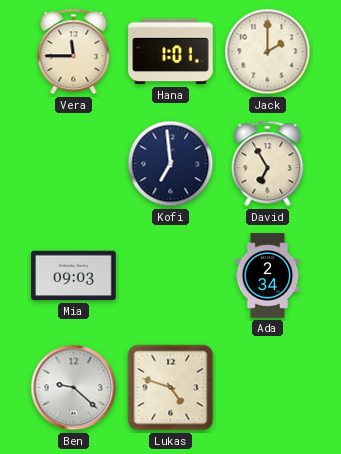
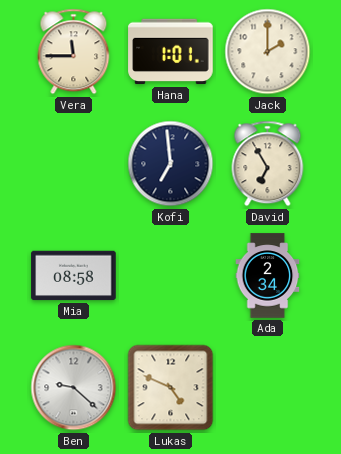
Mia: 09:03 -> 08:58
Lukas: 4:48 -> 4:49
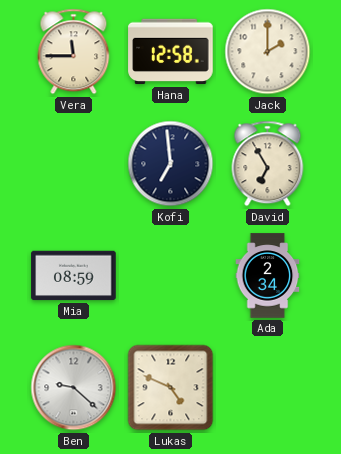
Hana: 1:01 -> 12:58
Mia: 08:58 -> 08:59
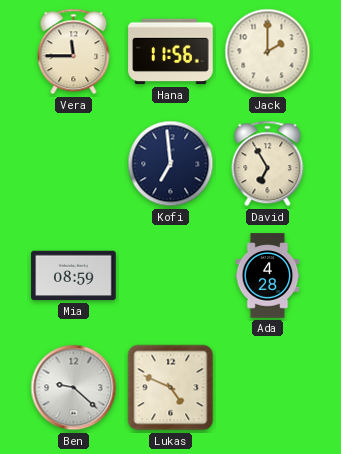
Hana: 12:58 -> 11:56
Ada: 2:34 -> 4:28
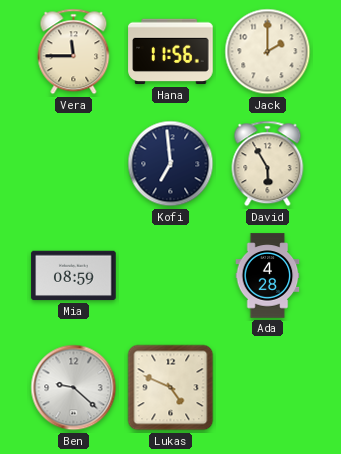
David: 6:55 -> 5:55
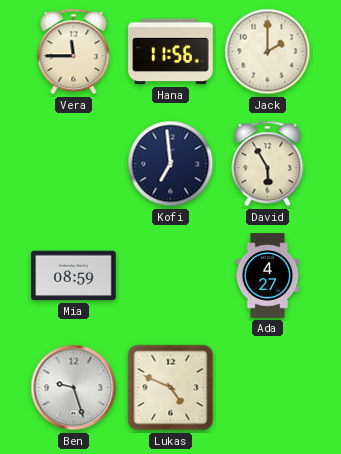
Ada: 4:28 -> 4:27
Ben: 9:22 -> 9:27
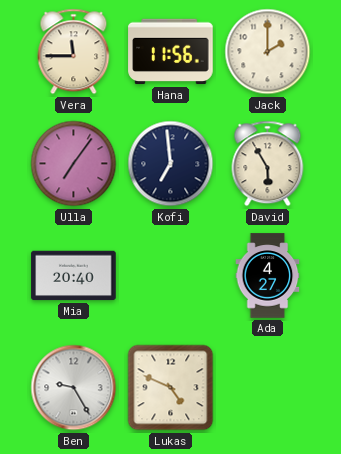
Ulla: none -> 7:06
Mia: 08:59 -> 20:40
Ben: 9:27 -> 9:25
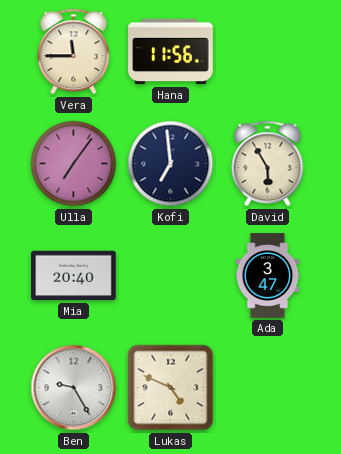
Jack: 2:00 -> none
Ada: 4:27 -> 3:47
